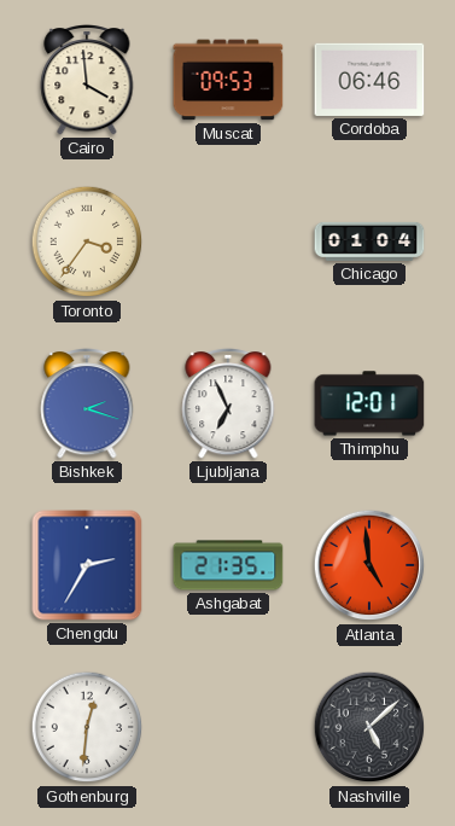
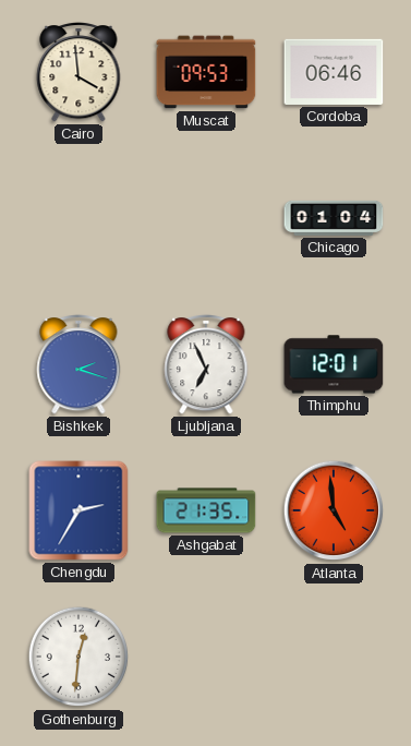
Toronto: 3:36 -> none
Nashville: 5:08 -> none
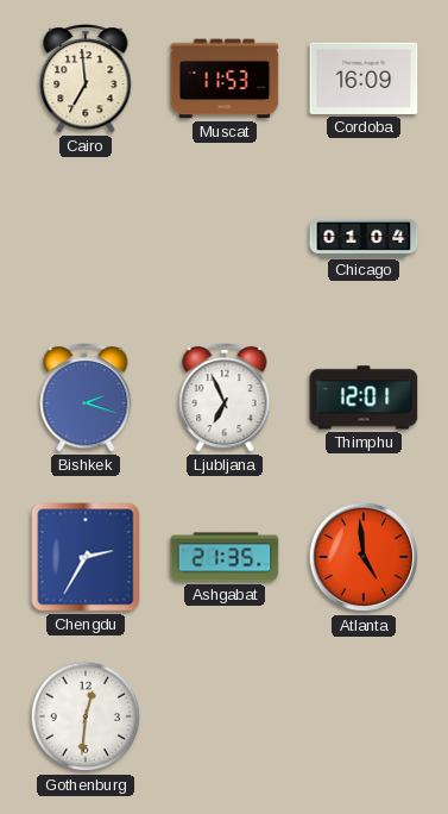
Cairo: 3:59 -> 6:59
Muscat: 09:53 -> 11:53
Cordoba: 06:46 -> 16:09
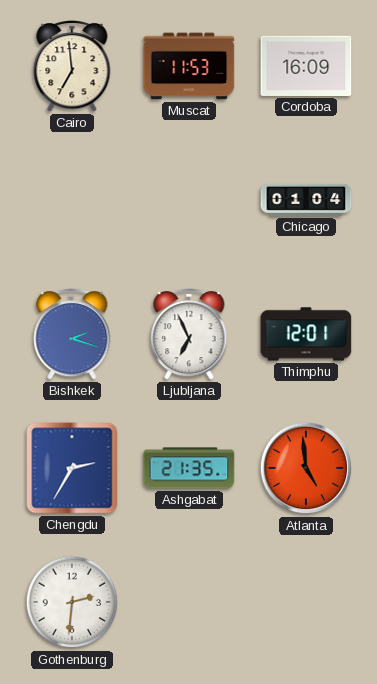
Gothenburg: 12:31 -> 2:31
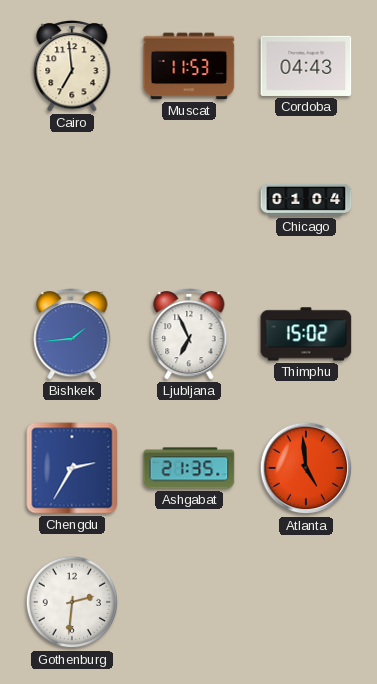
Cordoba: 16:09 -> 04:43
Bishkek: 2:18 -> 1:44
Thimphu: 12:01 -> 15:02
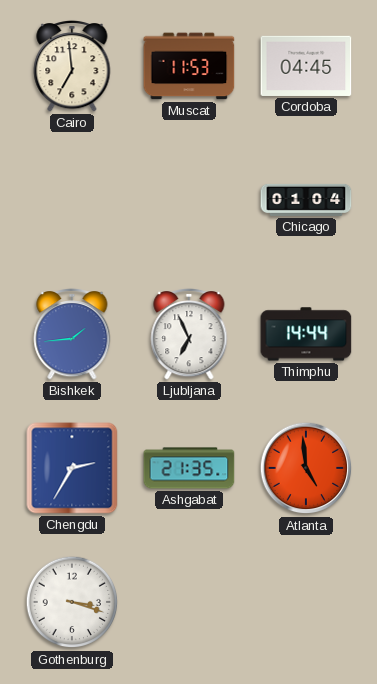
Cordoba: 04:43 -> 04:45
Thimphu: 15:02 -> 14:44
Gothenburg: 2:31 -> 3:18
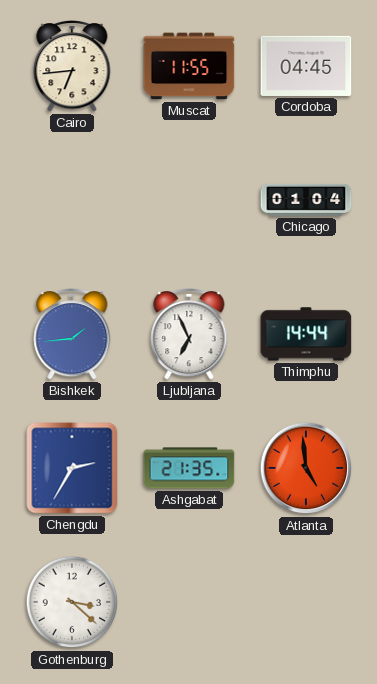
Cairo: 6:59 -> 6:44
Muscat: 11:53 -> 11:55
Gothenburg: 3:18 -> 3:22
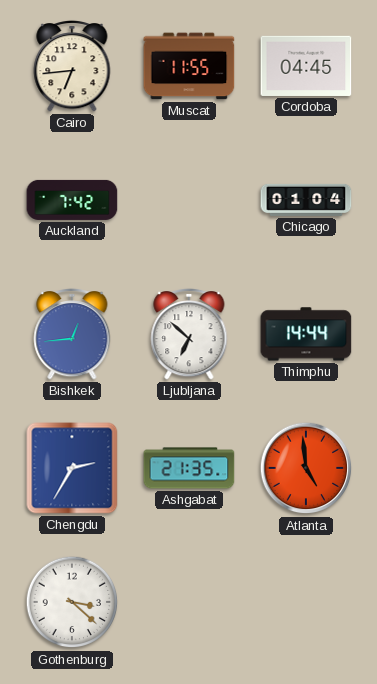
Auckland: none -> 7:42
Bishkek: 1:44 -> 12:44
Ljubljana: 6:56 -> 6:52
